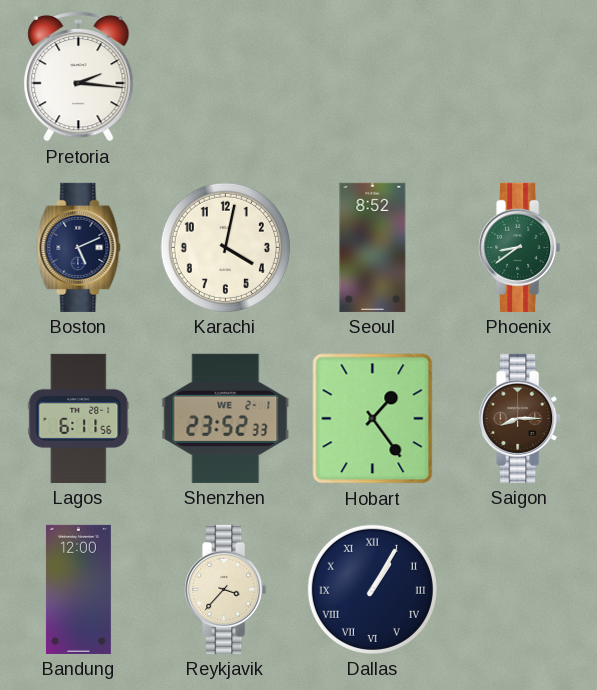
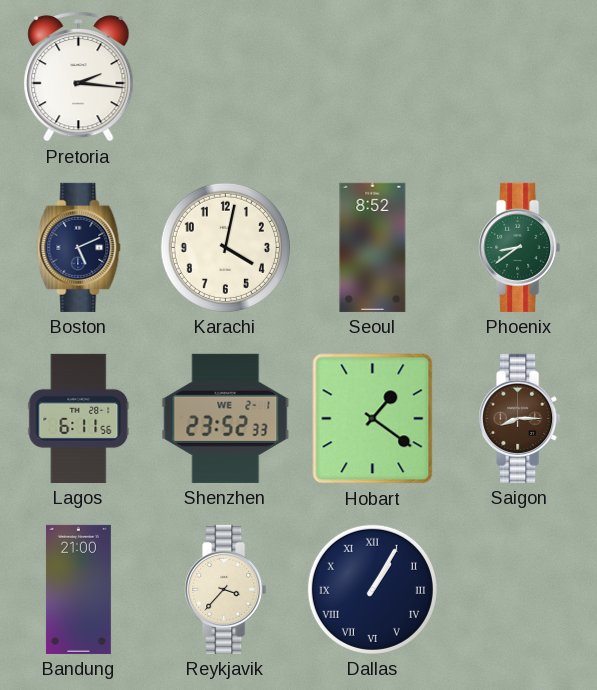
Hobart: 1:24 -> 1:21
Bandung: 12:00 -> 21:00
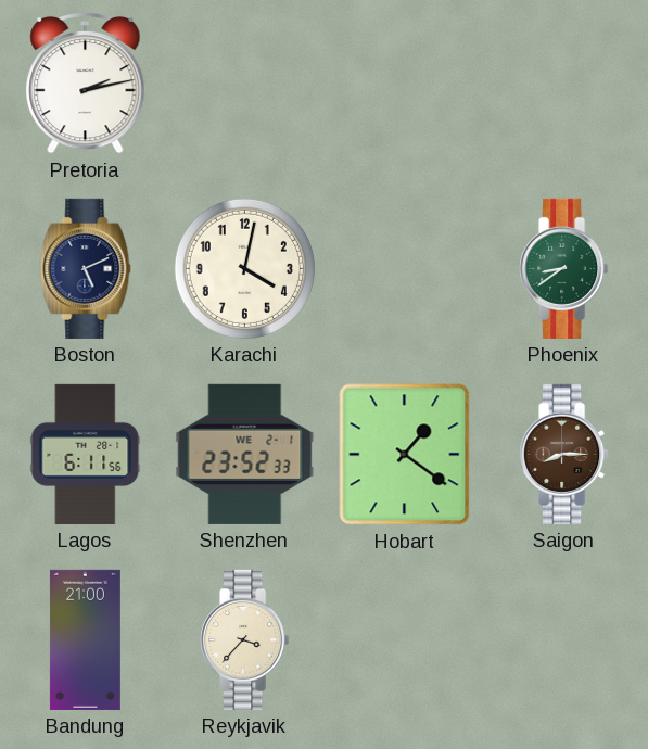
Pretoria: 2:16 -> 2:13
Seoul: 8:52 -> none
Dallas: 1:05 -> none
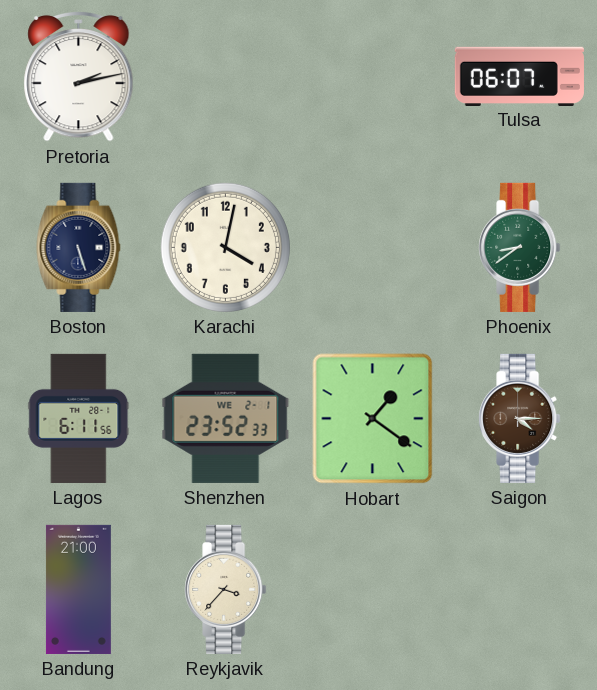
Tulsa: none -> 06:07
Boston: 5:11 -> 5:27
Saigon: 8:15 -> 4:15
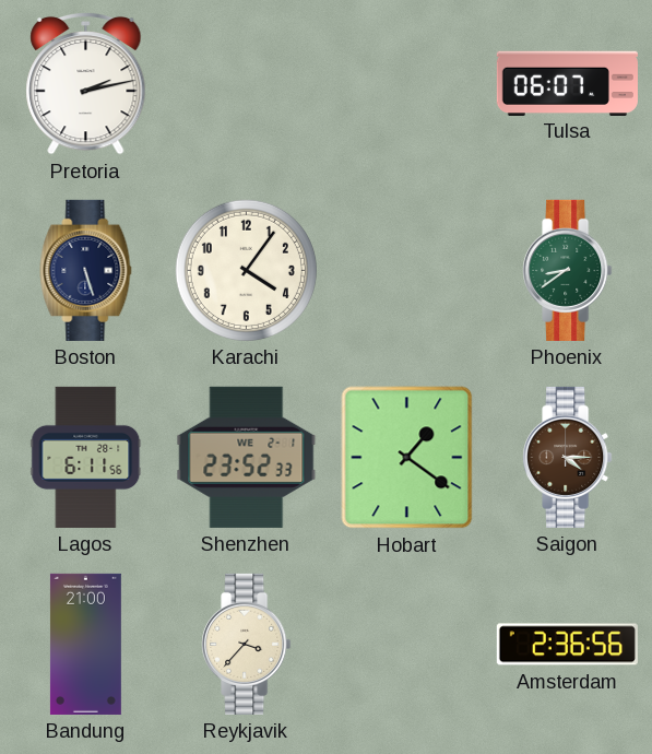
Karachi: 4:02 -> 4:06
Amsterdam: none -> 2:36
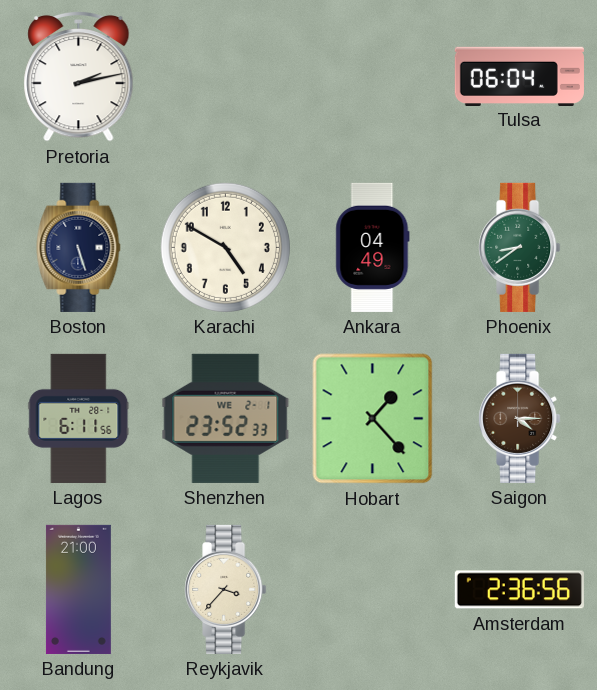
Tulsa: 06:07 -> 06:04
Karachi: 4:06 -> 4:50
Ankara: none -> 04:49
Hobart: 1:21 -> 1:23
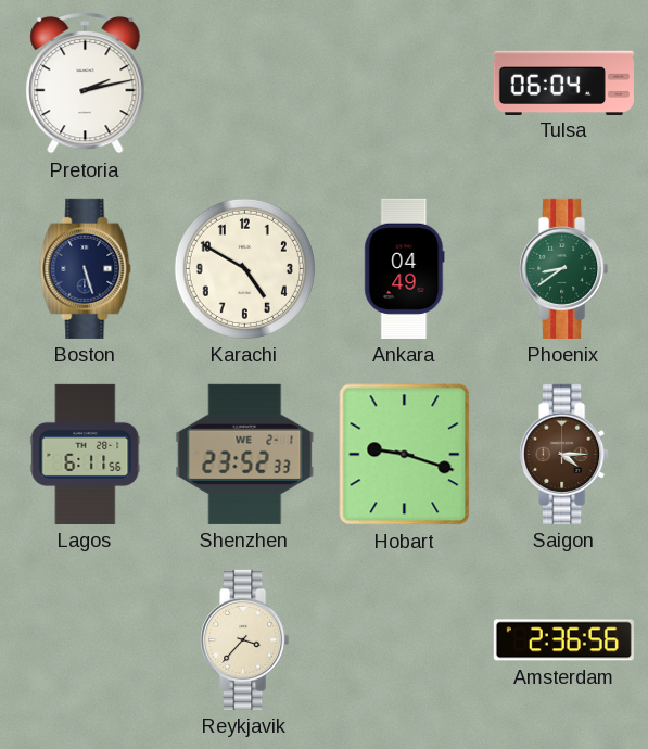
Hobart: 1:23 -> 9:18
Bandung: 21:00 -> none
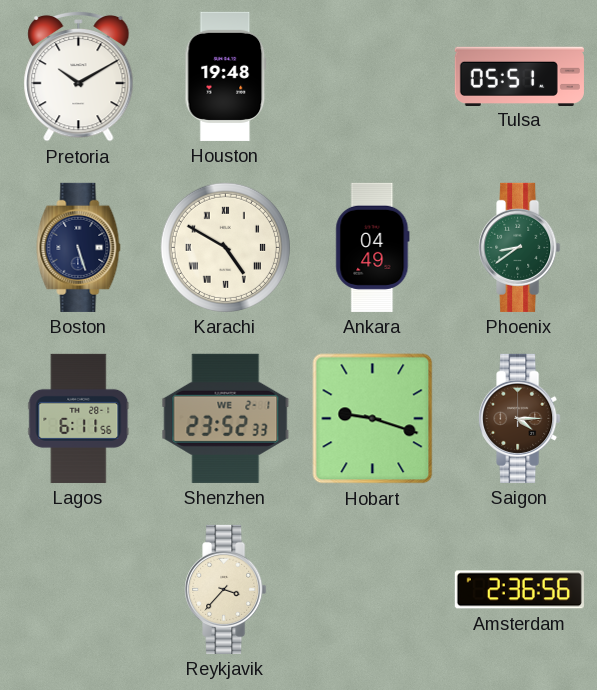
Pretoria: 2:13 -> 10:10
Houston: none -> 19:48
Tulsa: 06:04 -> 05:51
Karachi numerals: Arabic -> Roman
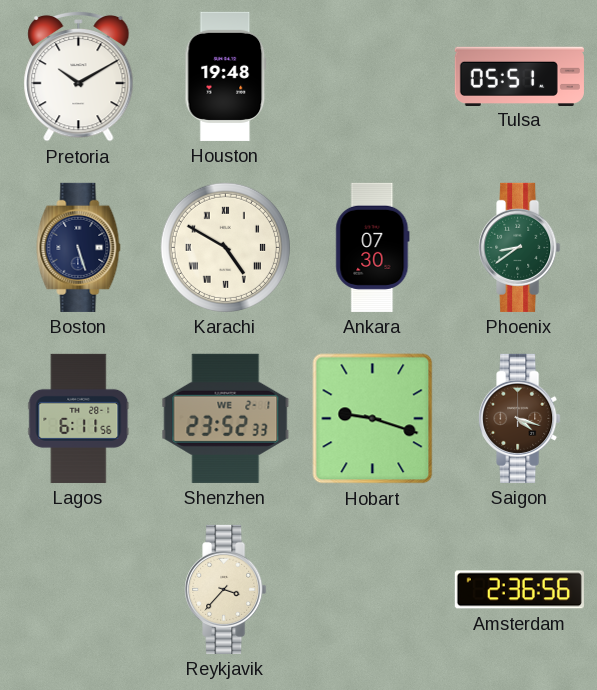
Ankara: 04:49 -> 07:30
Saigon: 4:15 -> 4:18
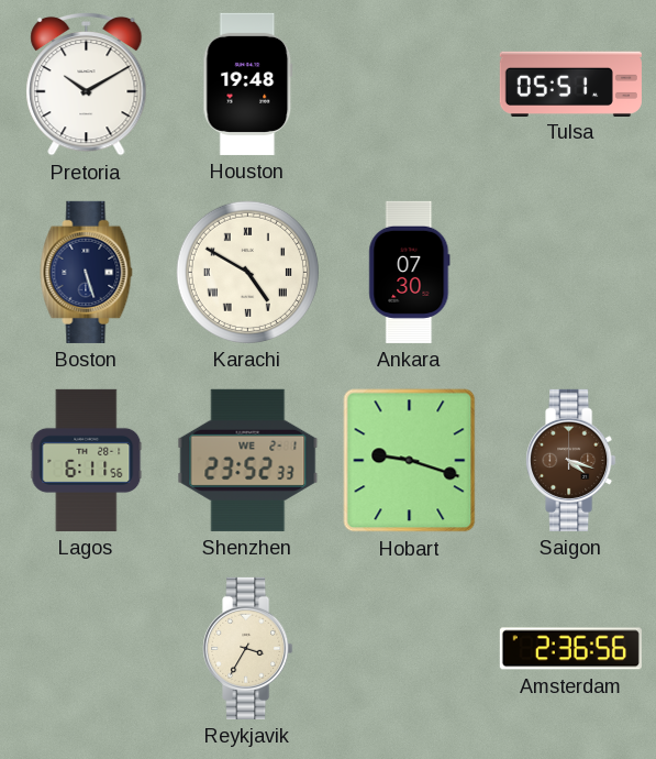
Phoenix: 8:39 -> none
Reykjavik: 3:37 -> 3:35
